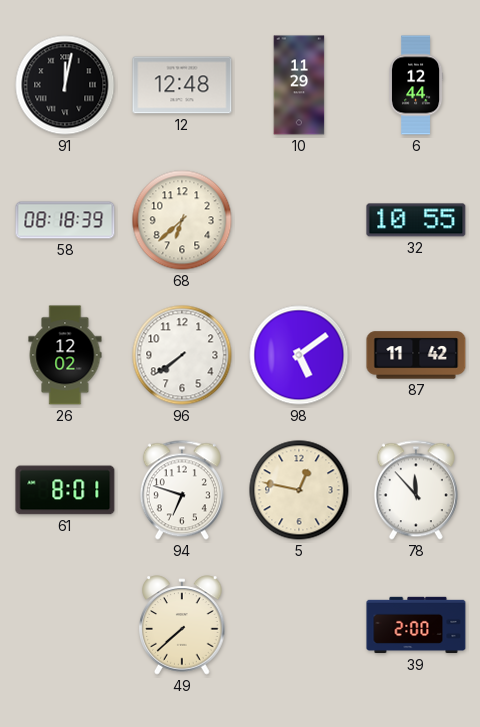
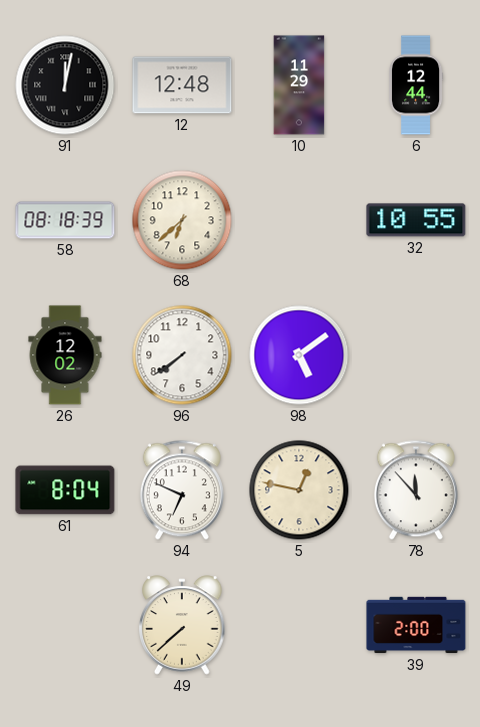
87: 11:42 -> none
61: 8:01 -> 8:04
94: 6:48 -> 6:49
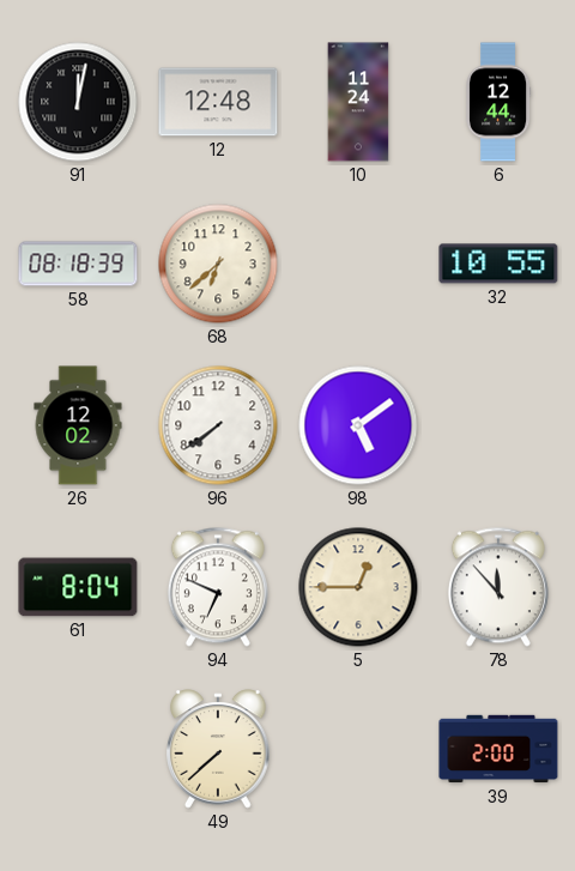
10: 11:29 -> 11:24
5: 12:47 -> 12:45
